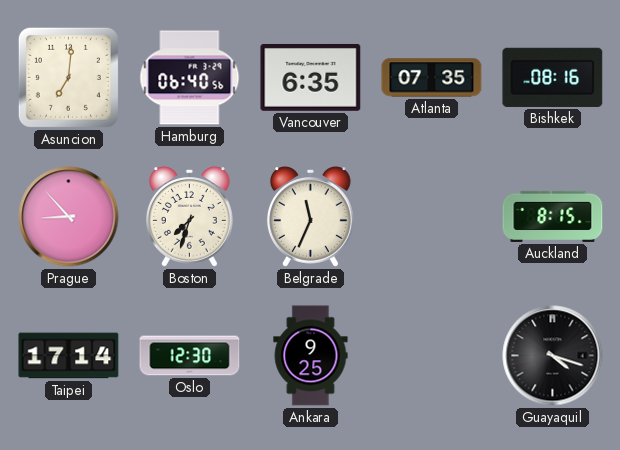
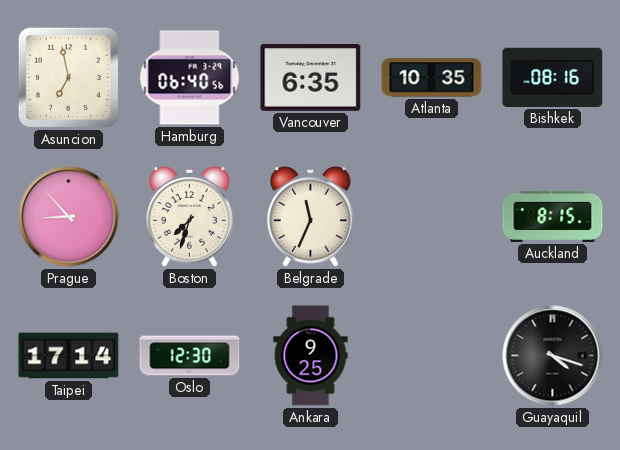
Asuncion: 7:01 -> 6:58
Atlanta: 07:35 -> 10:35
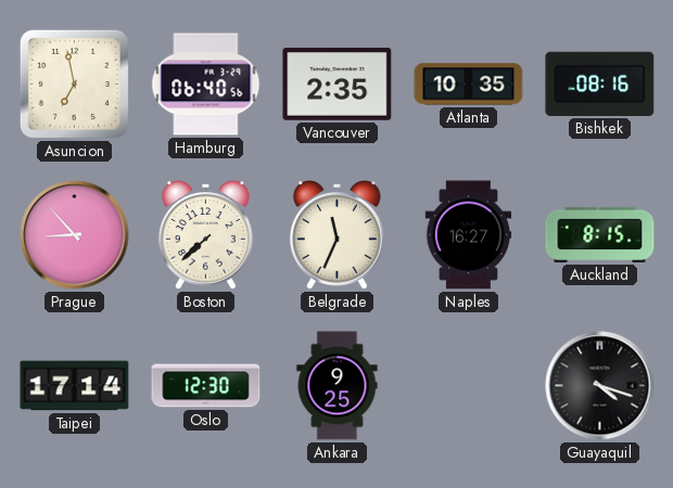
Vancouver: 6:35 -> 2:35
Boston: 7:33 -> 7:38
Naples: none -> 16:27
